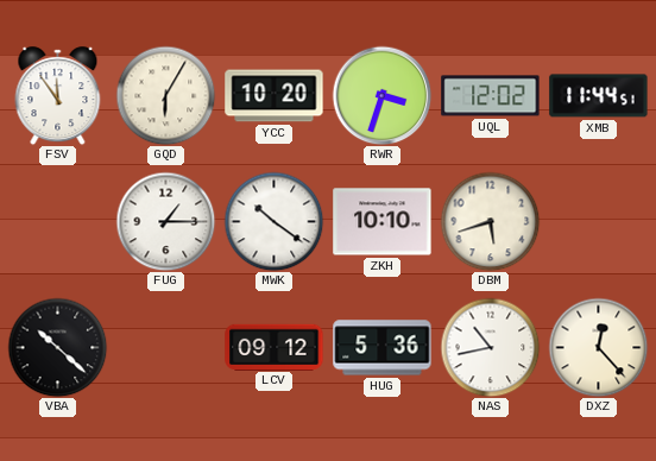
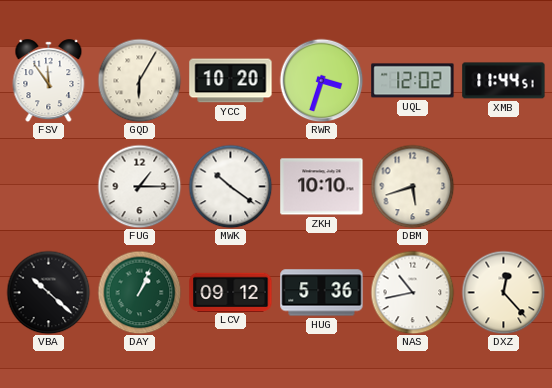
DAY: none -> 1:04
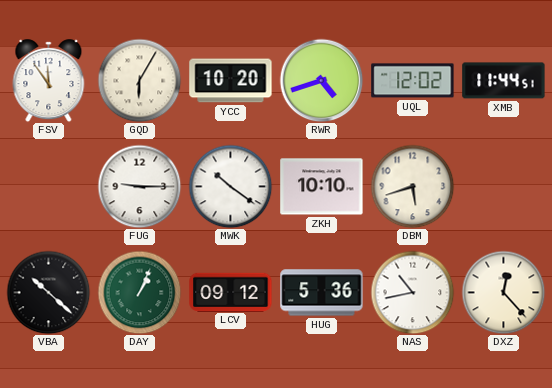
RWR: 3:33 -> 4:42
FUG: 1:15 -> 9:15
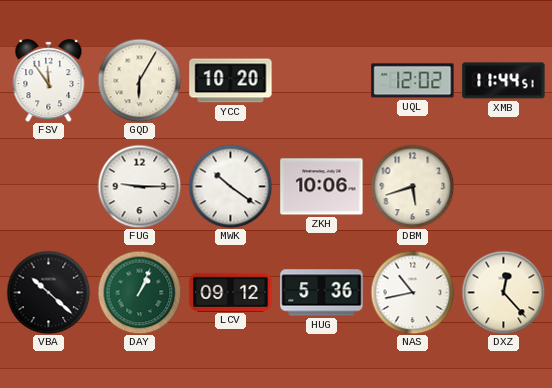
RWR: 4:42 -> none
ZKH: 10:10 -> 10:06
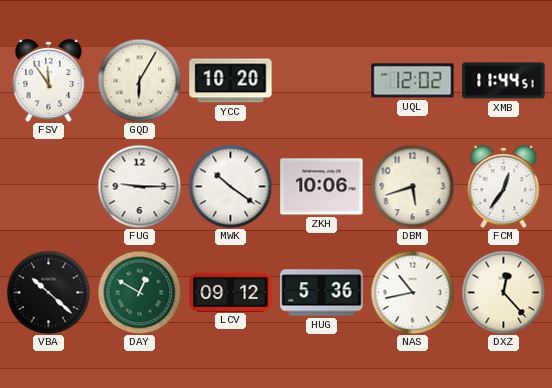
FCM: none -> 12:36
DAY: 1:04 -> 12:50
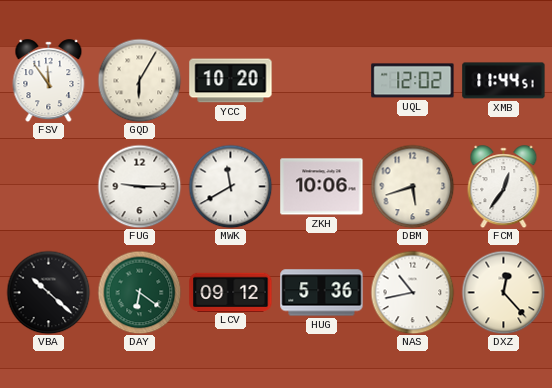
MWK: 10:21 -> 11:40
DAY: 12:50 -> 6:21
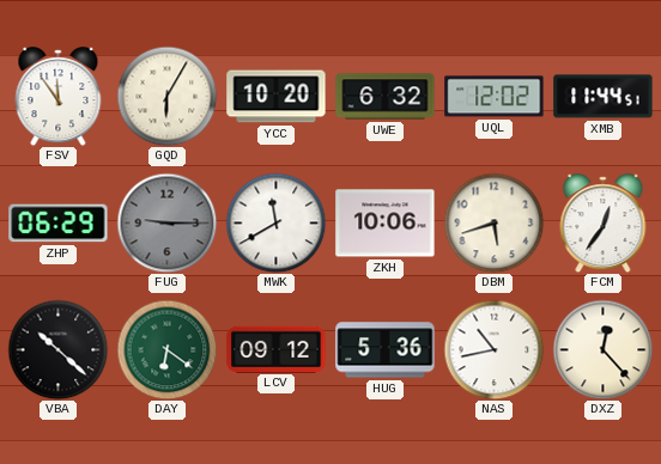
UWE: none -> 6:32
ZHP: none -> 06:29
FUG dial: white -> grey
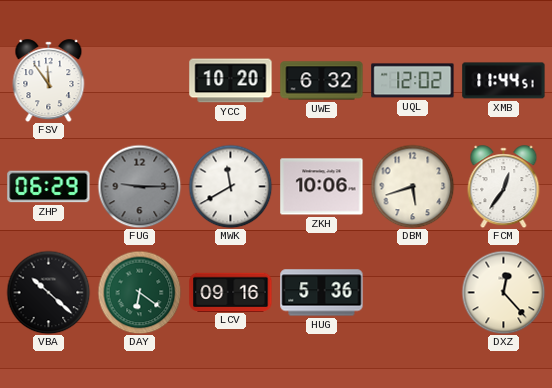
GQD: 6:05 -> none
LCV: 09:12 -> 09:16
NAS: 10:43 -> none
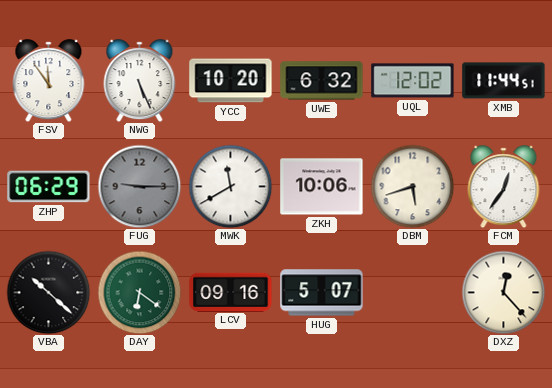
NWG: none -> 5:26
HUG: 5:36 -> 5:07
